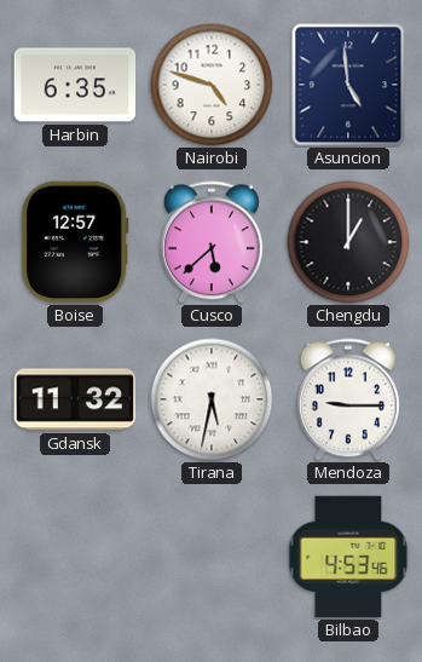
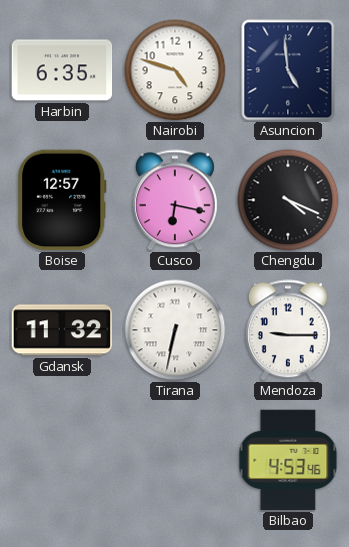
Cusco: 5:38 -> 6:17
Chengdu: 1:00 -> 4:19
Tirana: 5:32 -> 6:32
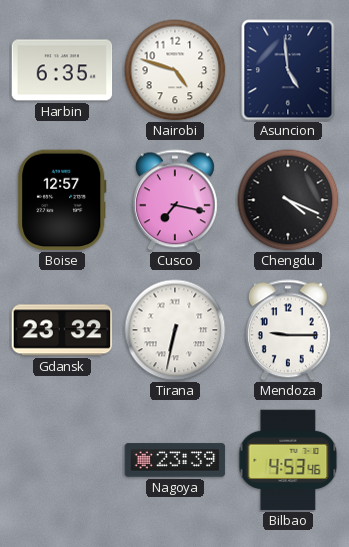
Cusco: 6:17 -> 7:17
Gdansk: 11:32 -> 23:32
Nagoya: none -> 23:39
